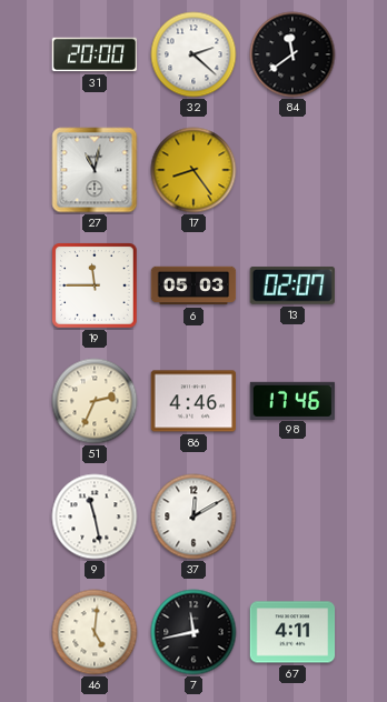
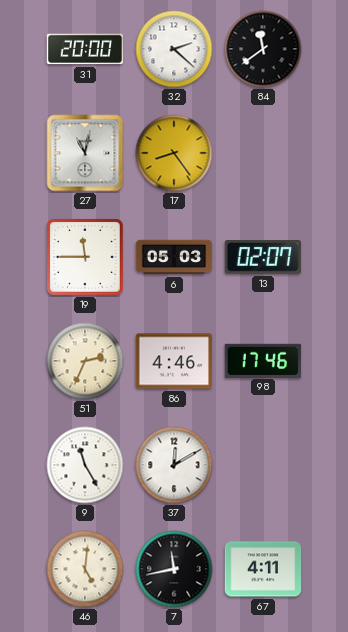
9: 11:28 -> 11:25
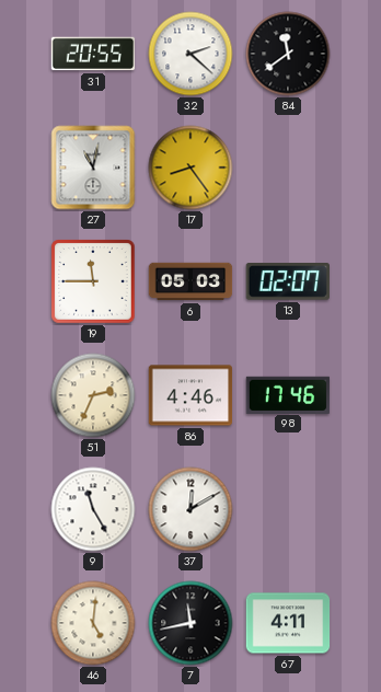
31: 20:00 -> 20:55
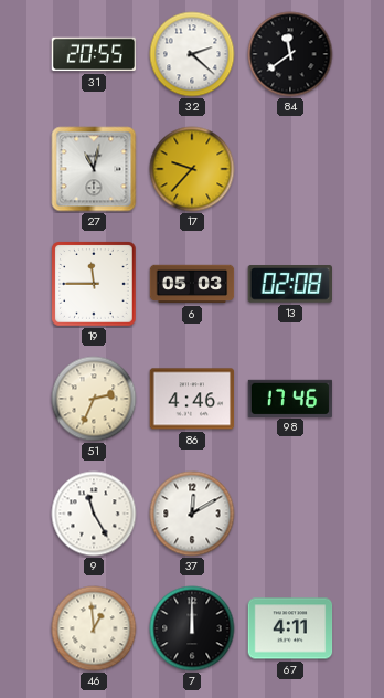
17: 8:24 -> 9:37
13: 02:07 -> 02:08
46: 5:01 -> 12:59
7: 11:43 -> 12:00
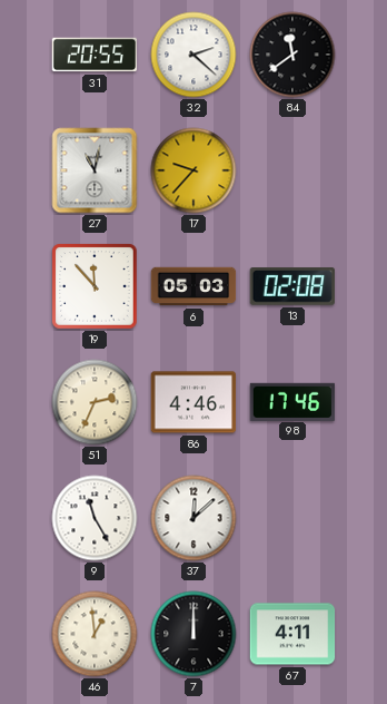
19: 11:45 -> 11:53
37: 12:10 -> 12:08
